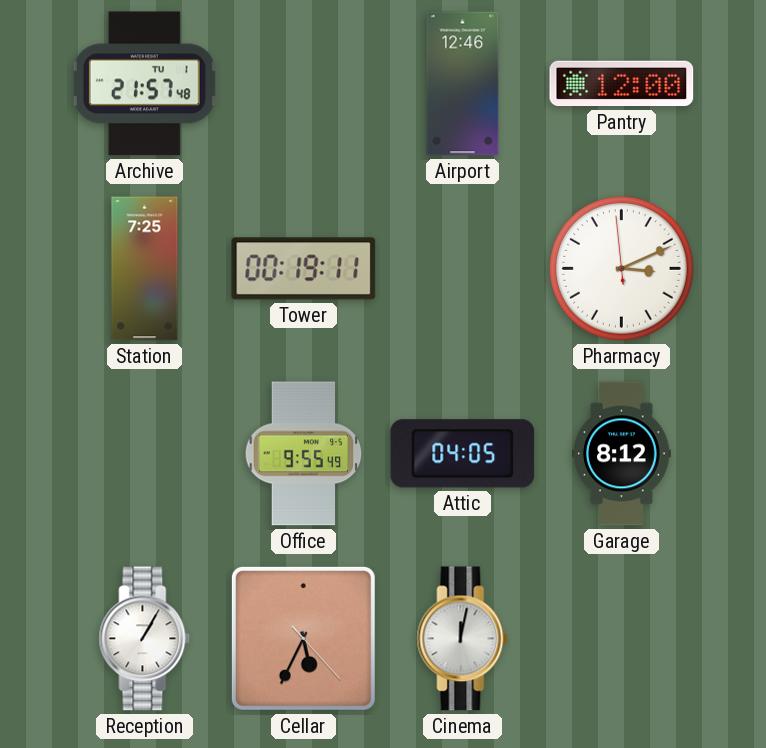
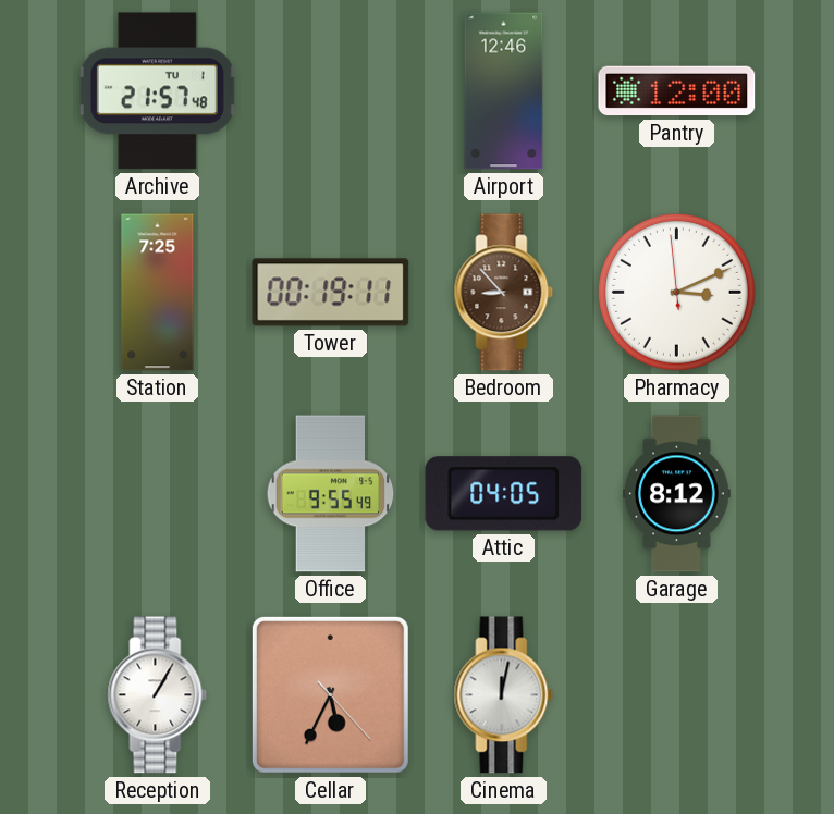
Bedroom: none -> 8:53
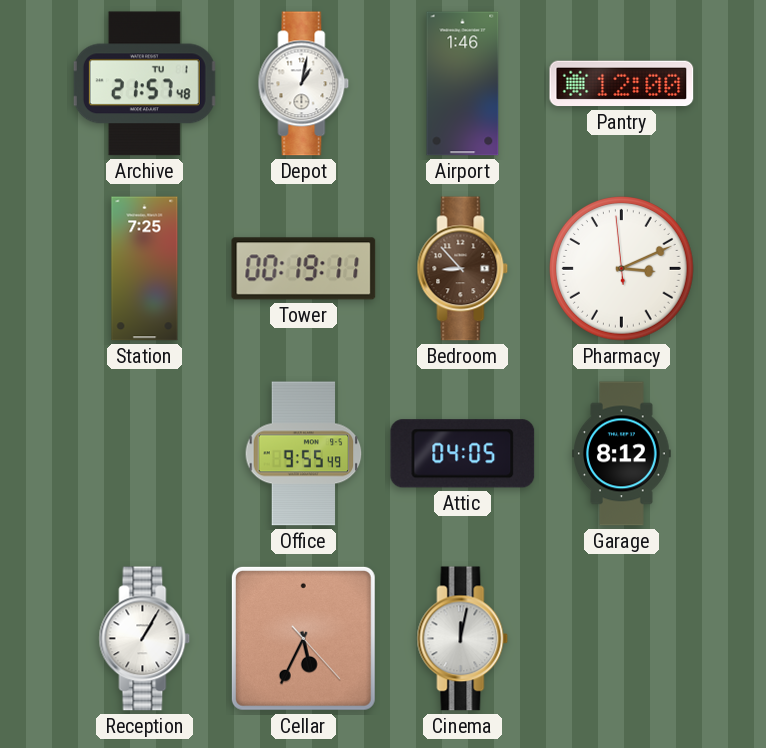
Depot: none -> 1:02
Airport: 12:46 -> 1:46
